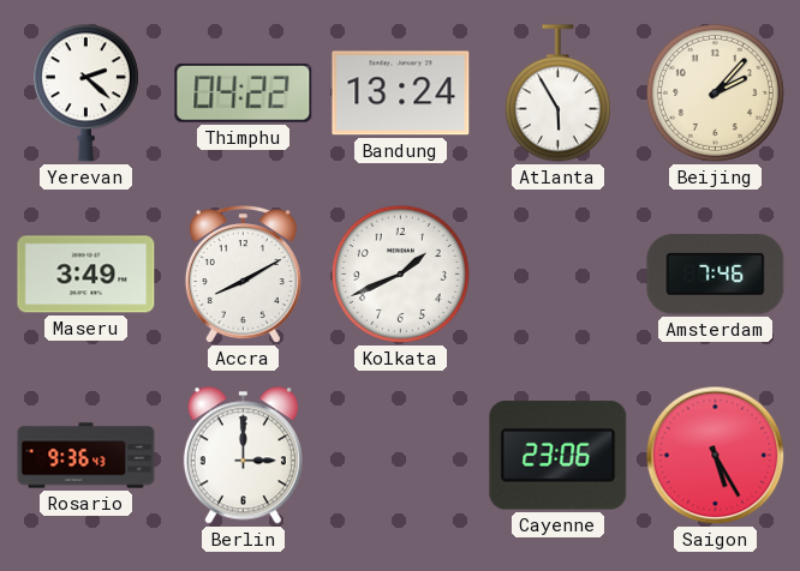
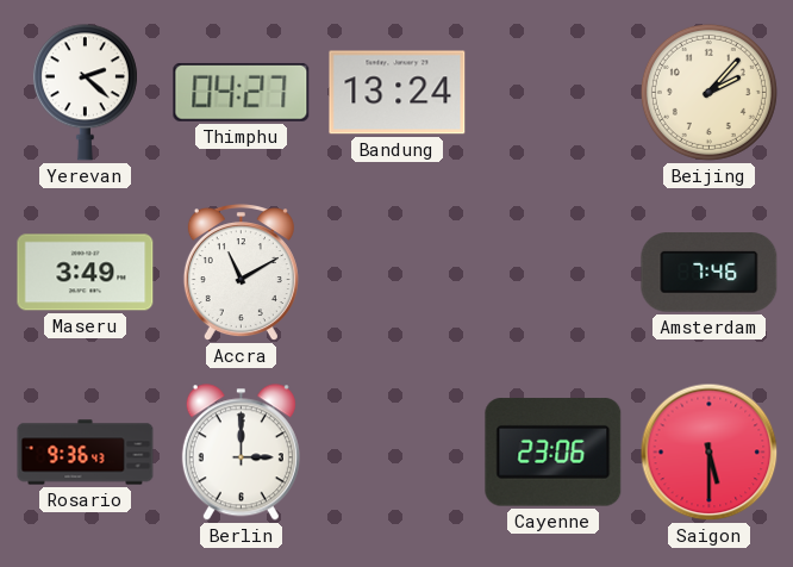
Thimphu: 04:22 -> 04:27
Atlanta: 5:55 -> none
Accra: 8:10 -> 11:10
Kolkata: 1:41 -> none
Saigon: 5:25 -> 5:30
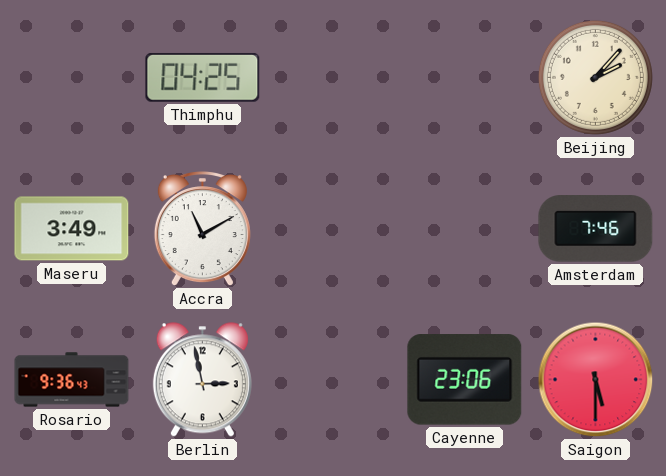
Yerevan: 2:22 -> none
Thimphu: 04:27 -> 04:25
Bandung: 13:24 -> none
Berlin: 3:00 -> 2:58
